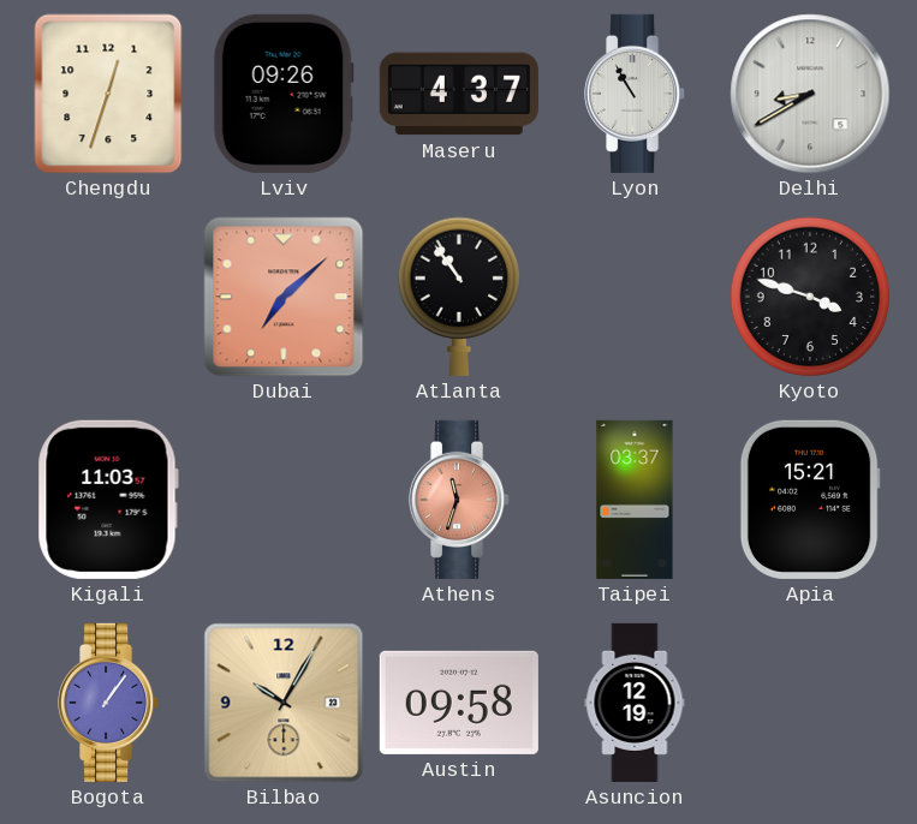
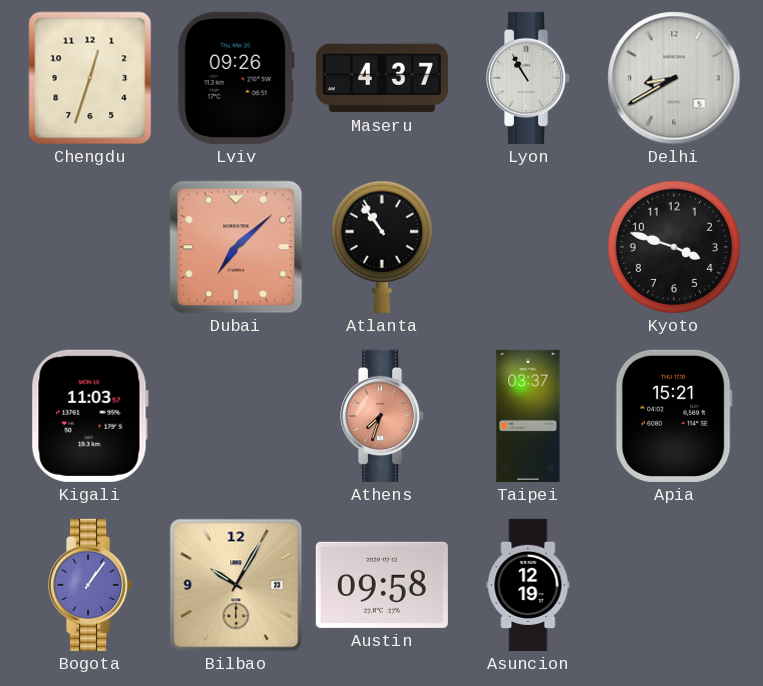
Athens: 11:33 -> 7:33
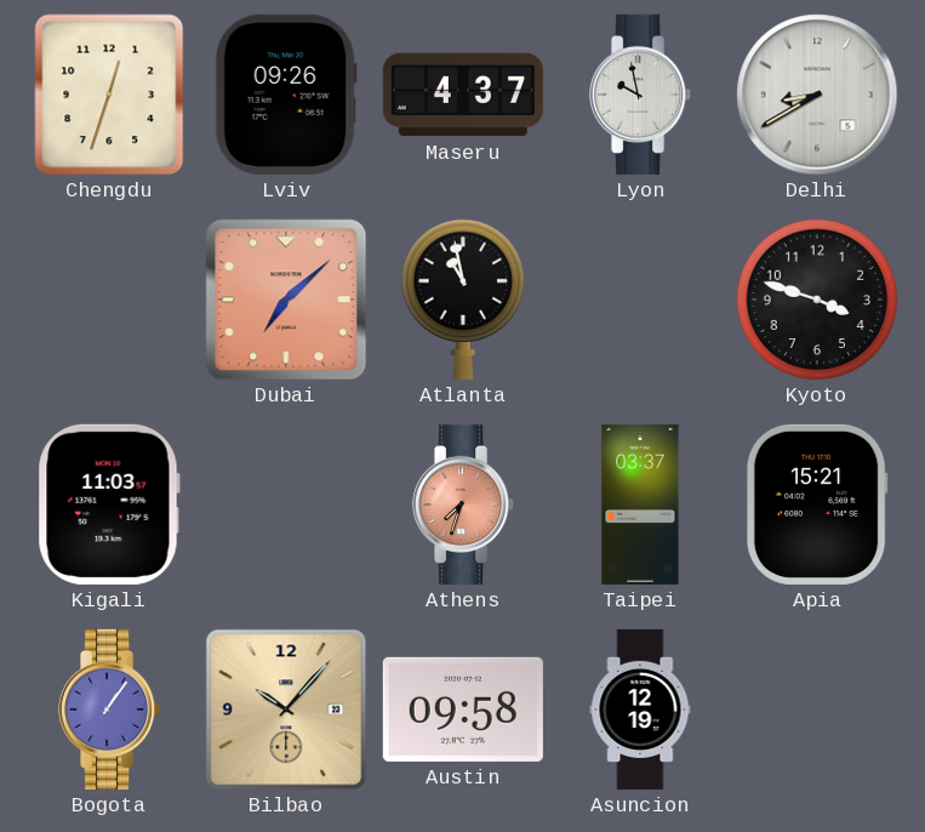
Lyon: 10:55 -> 9:58
Atlanta: 10:54 -> 10:58
Bilbao: 10:05 -> 10:07
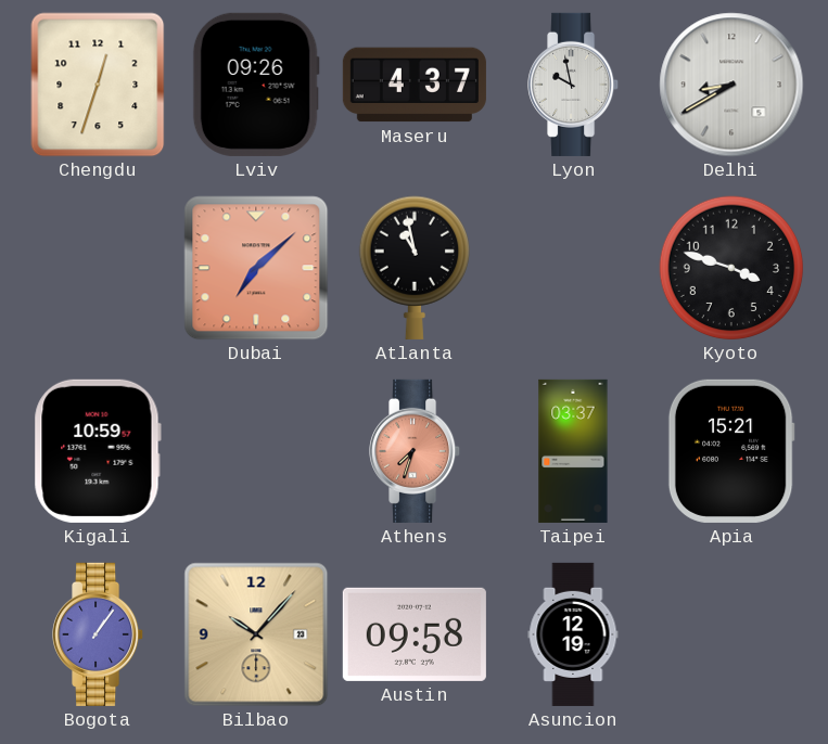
Kigali: 11:03 -> 10:59
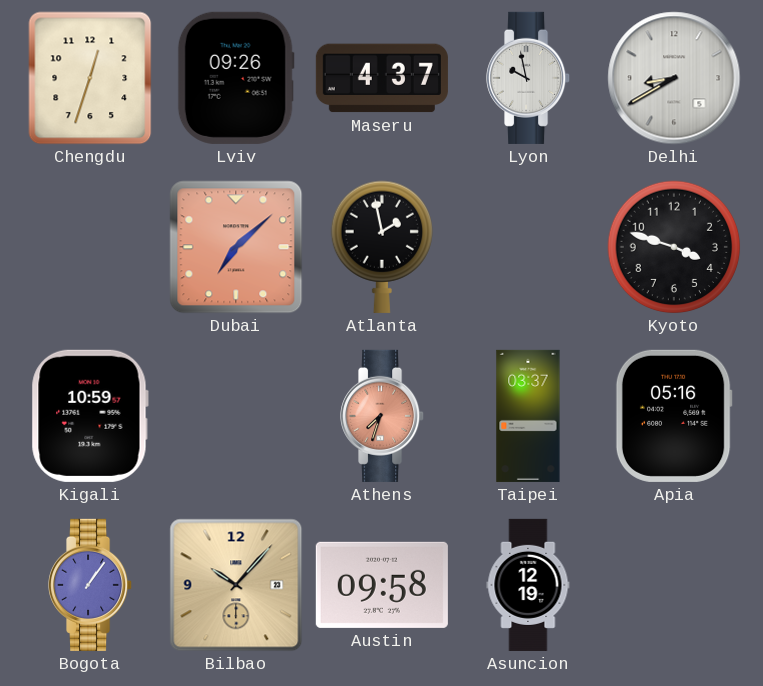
Atlanta: 10:58 -> 1:58
Apia: 15:21 -> 05:16
